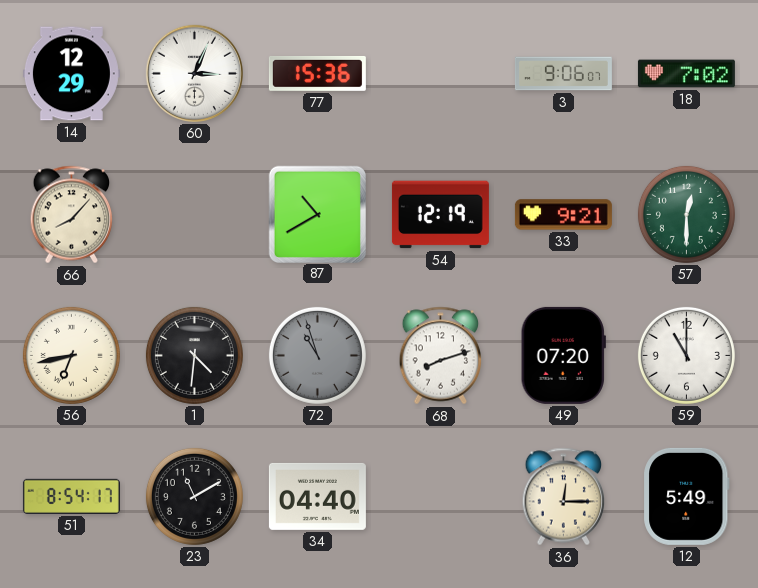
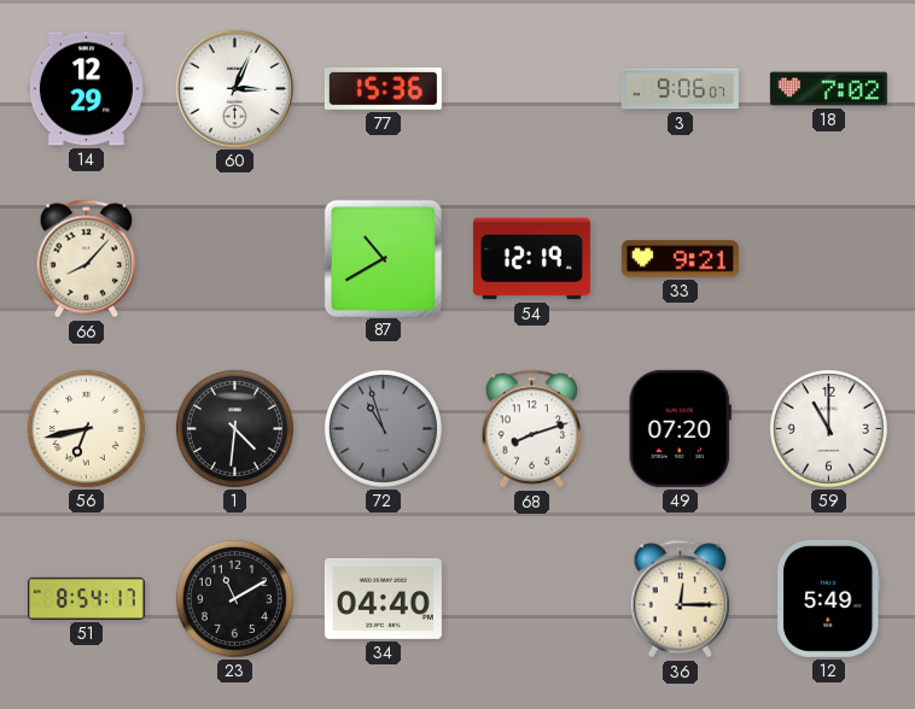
57: 12:30 -> none
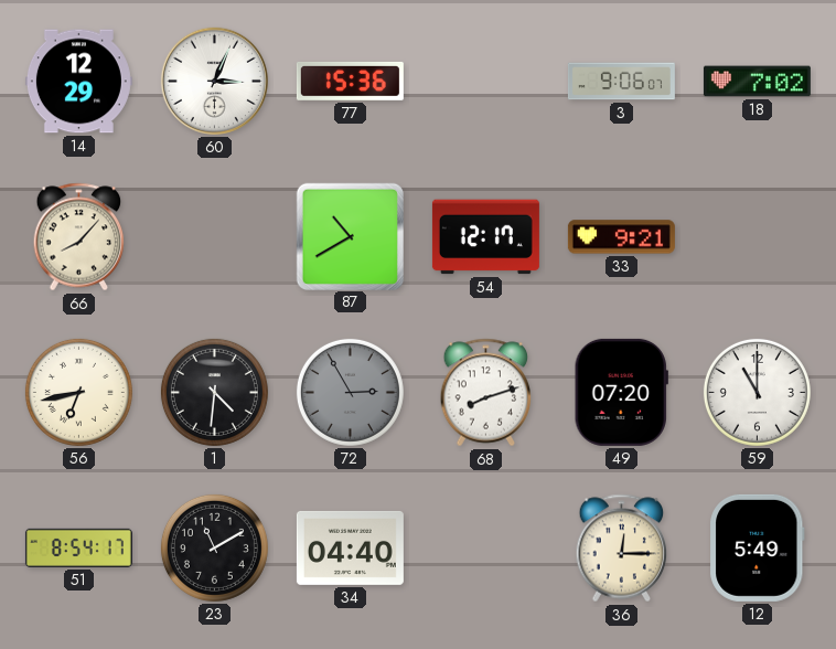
54: 12:19 -> 12:17
72: 10:57 -> 2:55
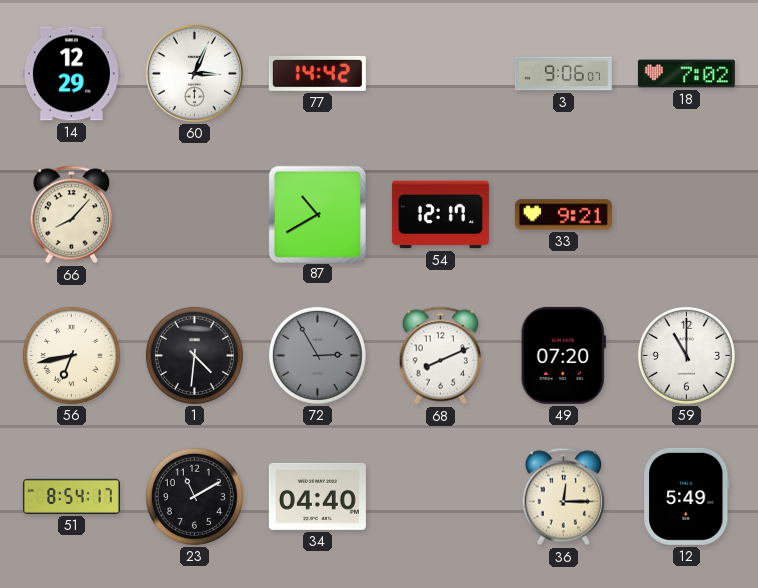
77: 15:36 -> 14:42
68: 8:12 -> 8:11
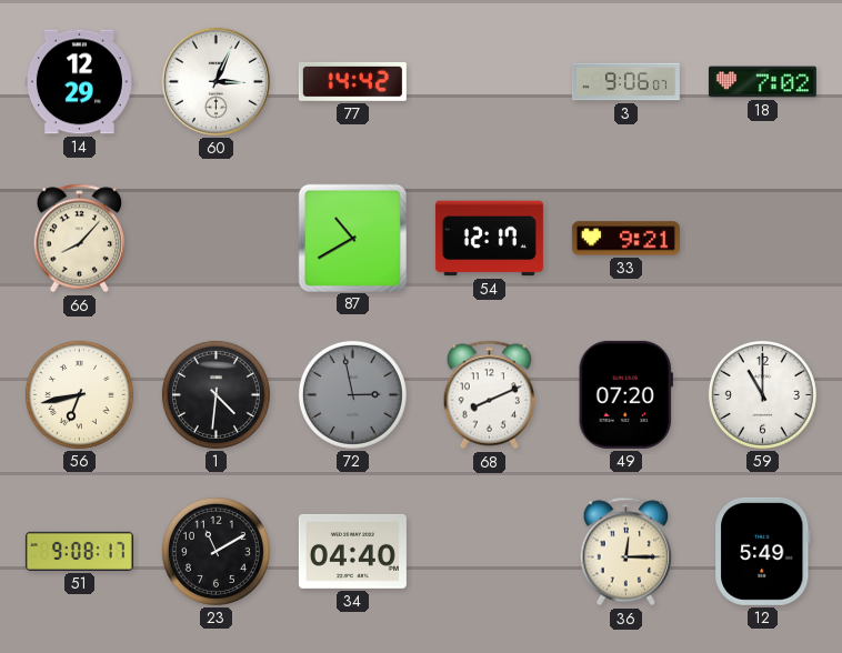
72: 2:55 -> 2:58
51: 8:54 -> 9:08
